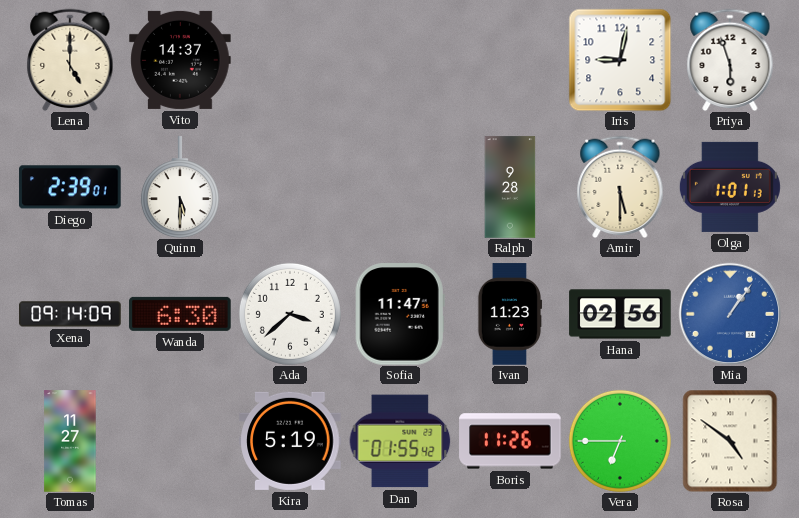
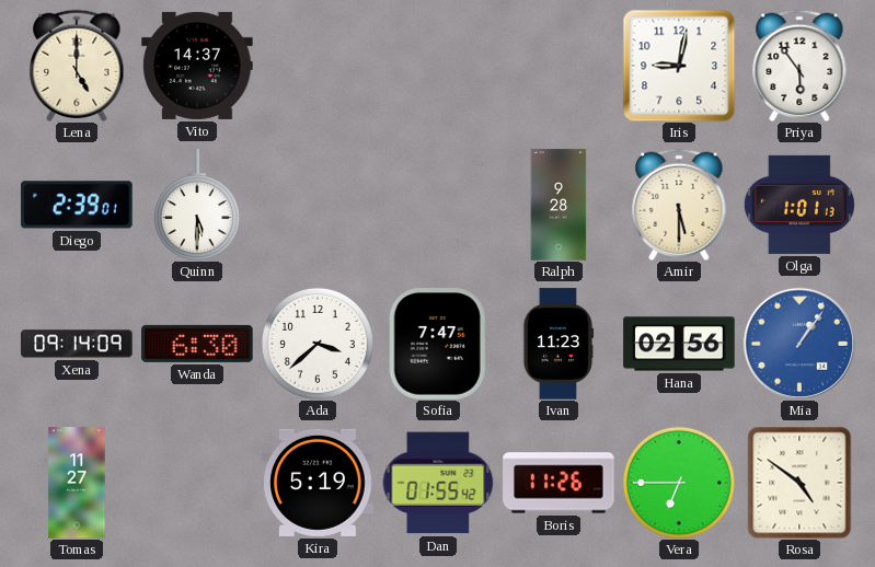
Priya: 5:57 -> 5:54
Sofia: 11:47 -> 7:47
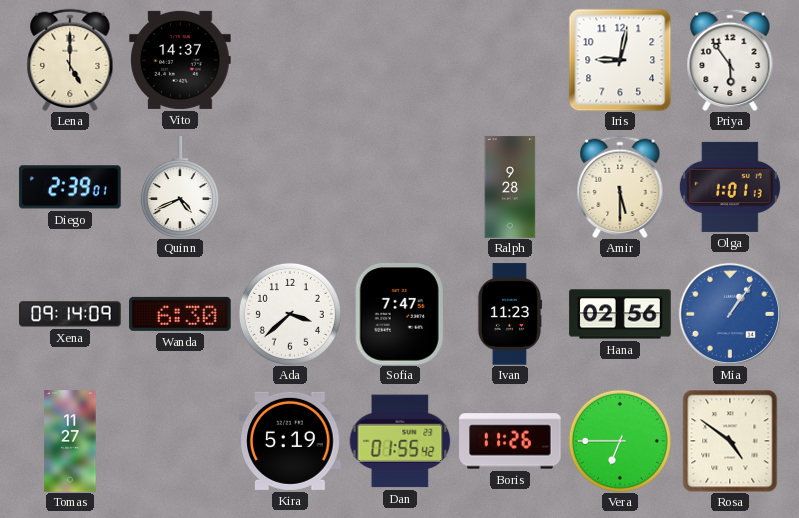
Quinn: 5:30 -> 4:41
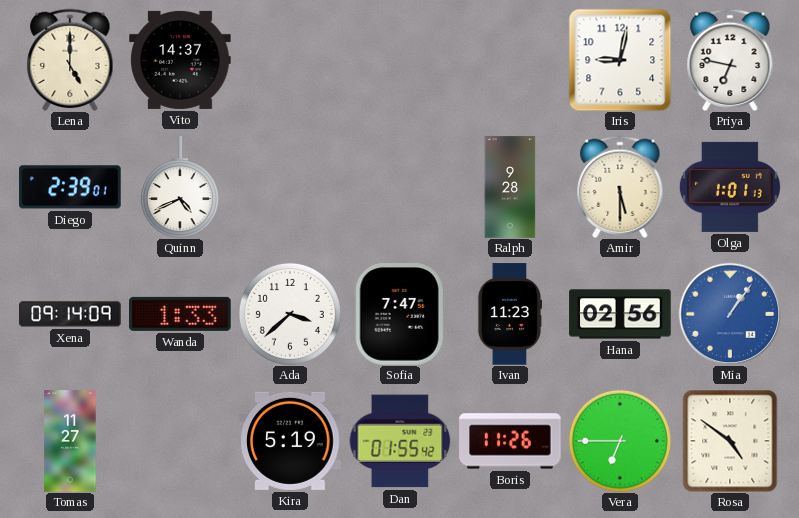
Priya: 5:54 -> 6:47
Wanda: 6:30 -> 1:33
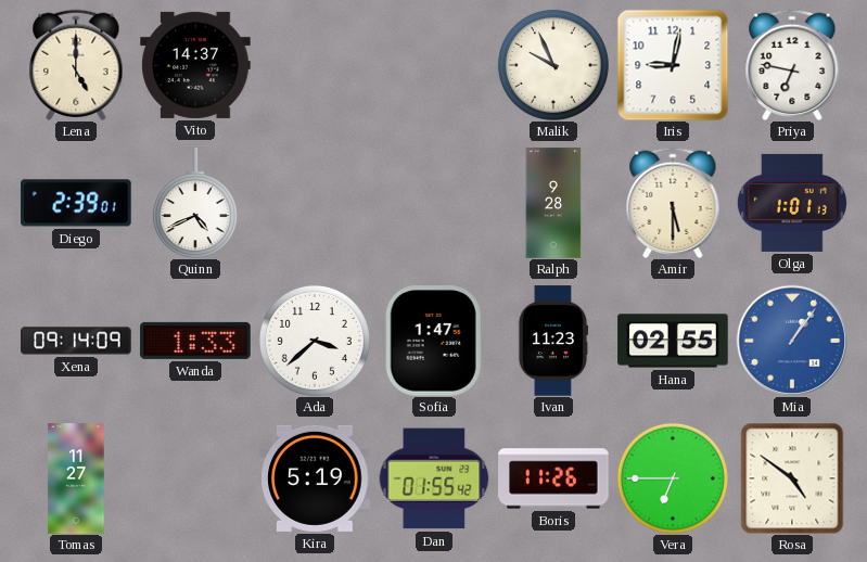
Malik: none -> 9:56
Sofia: 7:47 -> 1:47
Hana: 02:56 -> 02:55
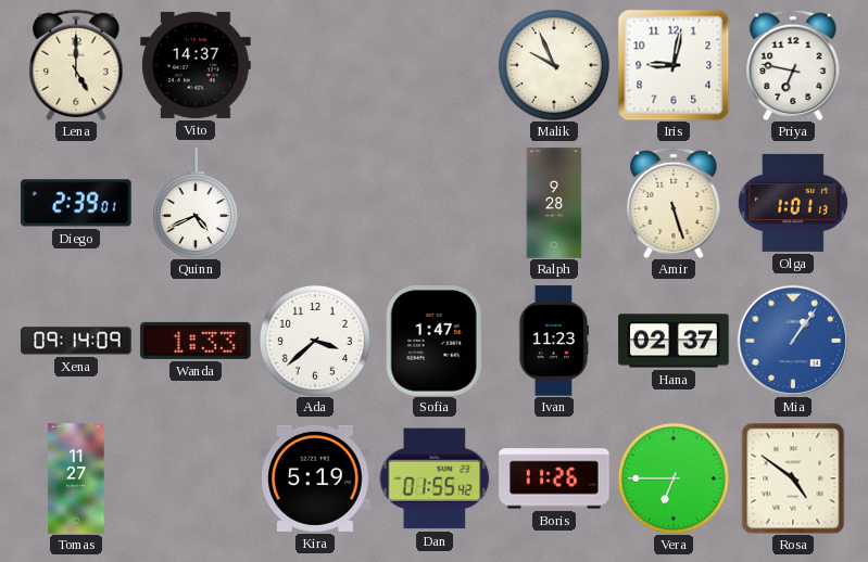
Amir: 5:30 -> 5:27
Hana: 02:55 -> 02:37
